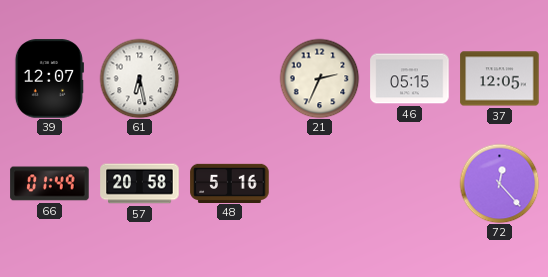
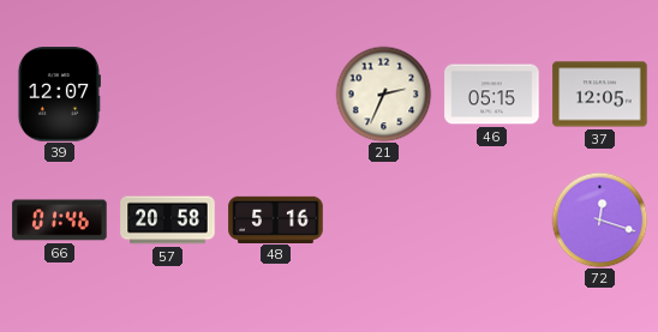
61: 6:28 -> none
66: 01:49 -> 01:46
72: 12:23 -> 12:18
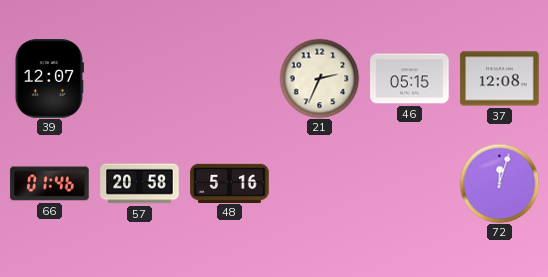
37: 12:05 -> 12:08
72: 12:18 -> 12:03
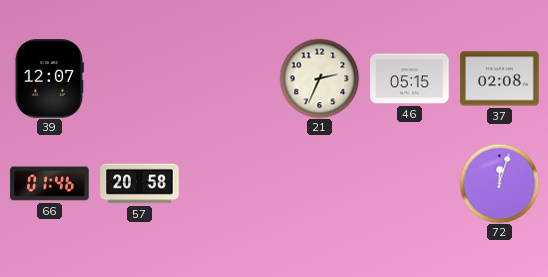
37: 12:08 -> 02:08
48: 5:16 -> none
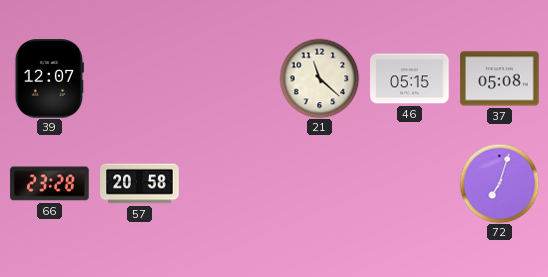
21: 2:34 -> 11:22
37: 02:08 -> 05:08
66: 01:46 -> 23:28
72: 12:03 -> 7:03
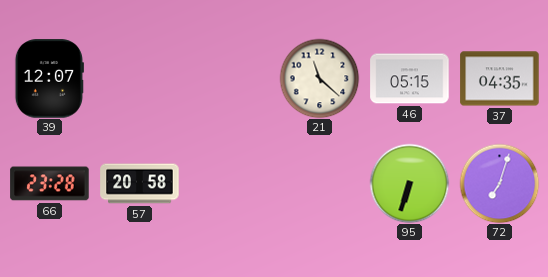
37: 05:08 -> 04:35
95: none -> 6:33
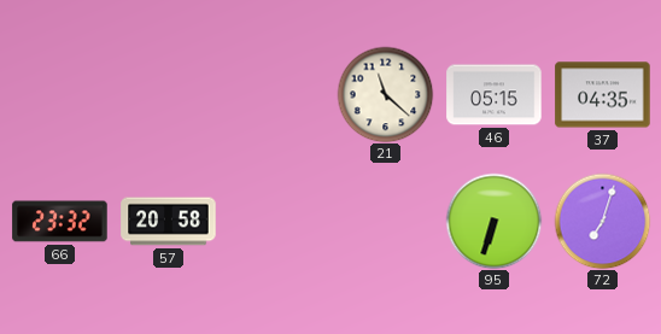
39: 12:07 -> none
66: 23:28 -> 23:32
